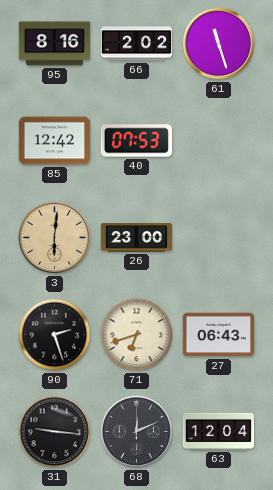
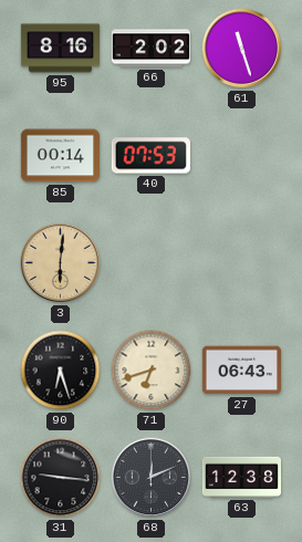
85: 12:42 -> 00:14
26: 23:00 -> none
90: 2:27 -> 6:27
63: 12:04 -> 12:38
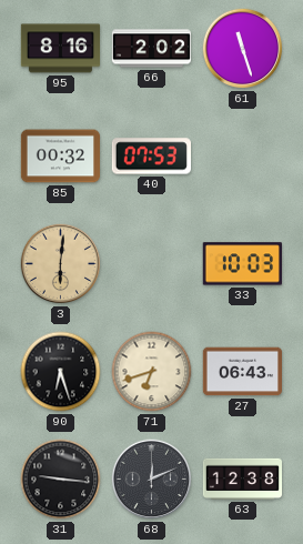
85: 00:14 -> 00:32
33: none -> 10:03
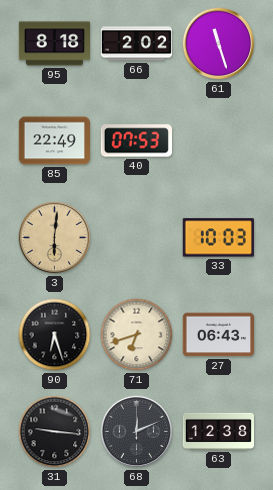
95: 8:16 -> 8:18
85: 00:32 -> 22:49
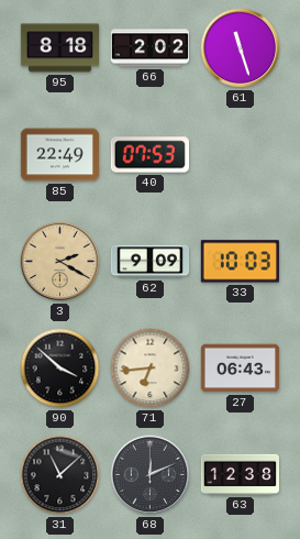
3: 6:01 -> 2:20
62: none -> 9:09
90: 6:27 -> 3:52
71: 6:42 -> 6:44
31: 9:16 -> 11:08
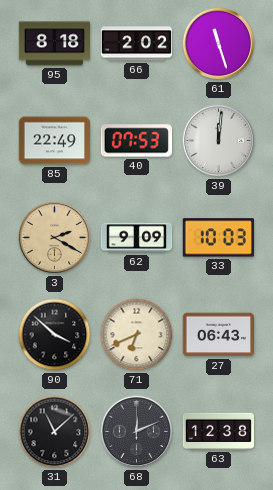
39: none -> 12:01
71: 6:44 -> 6:41
